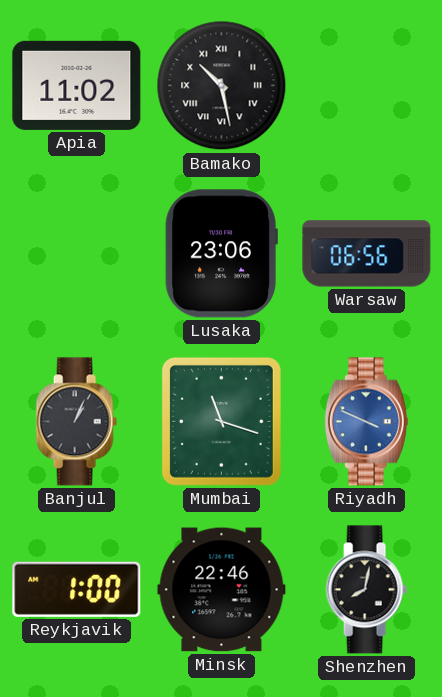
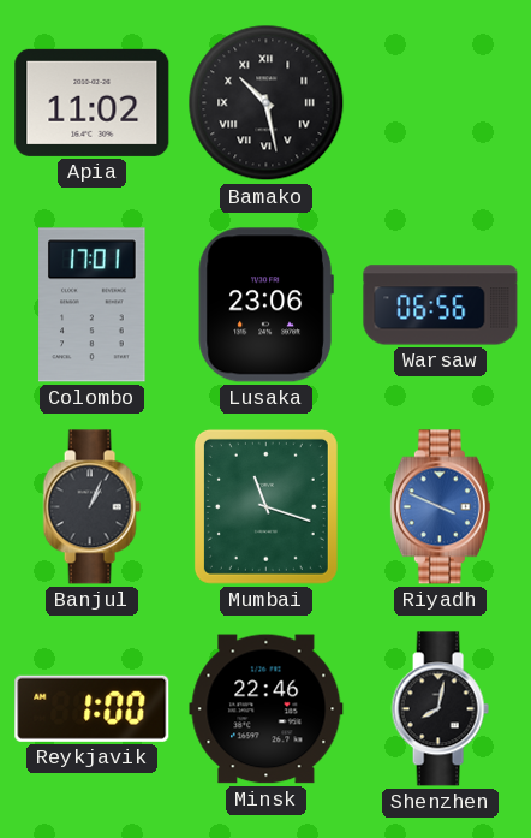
Colombo: none -> 17:01
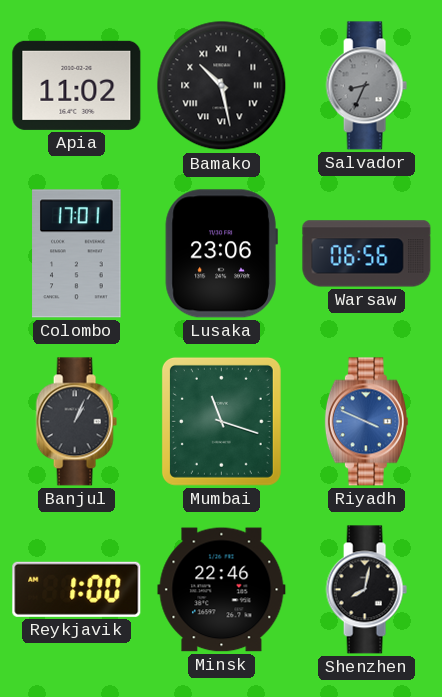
Salvador: none -> 8:34
